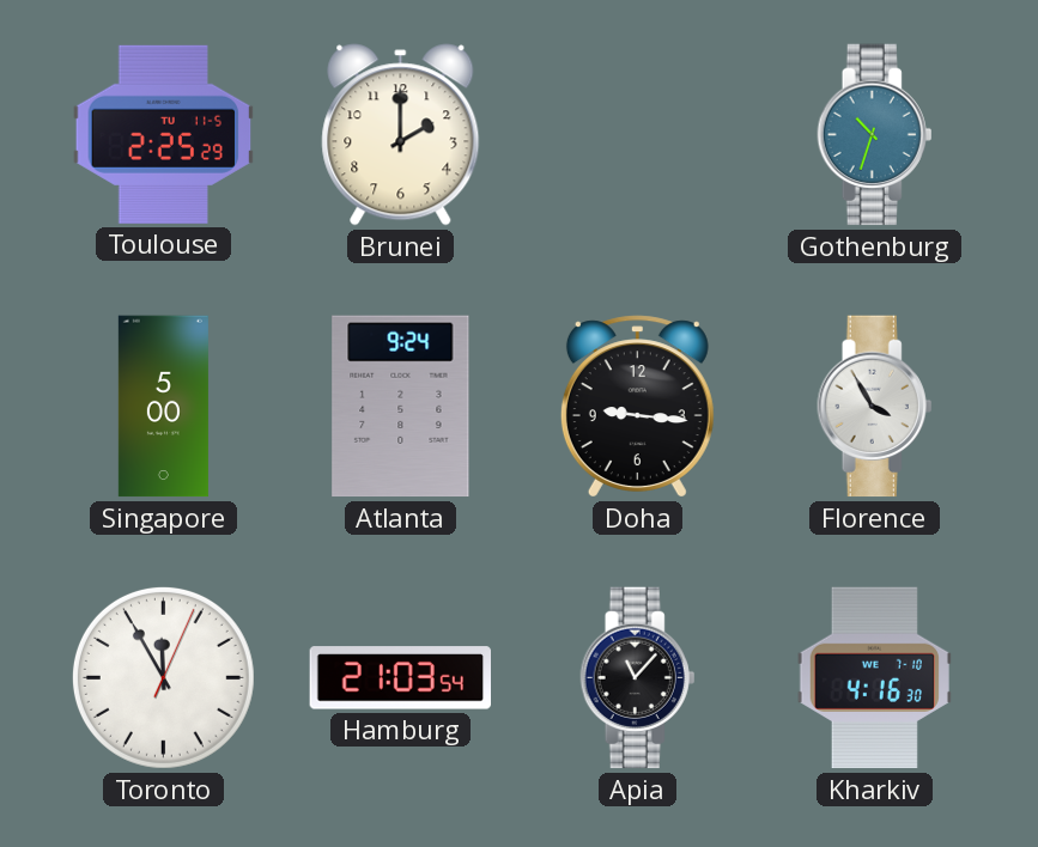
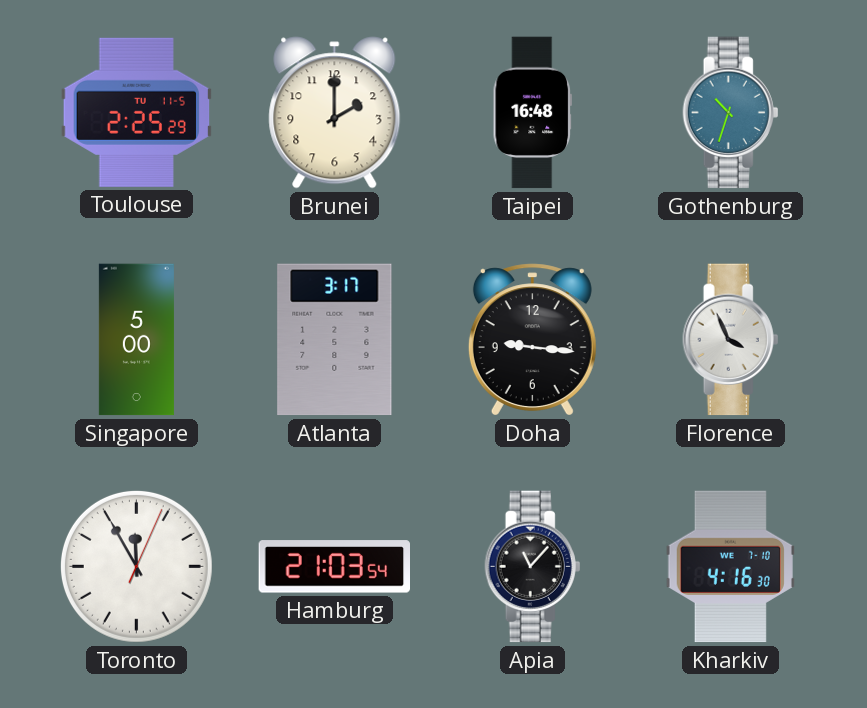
Taipei: none -> 16:48
Atlanta: 9:24 -> 3:17
Florence: 3:55 -> 3:56
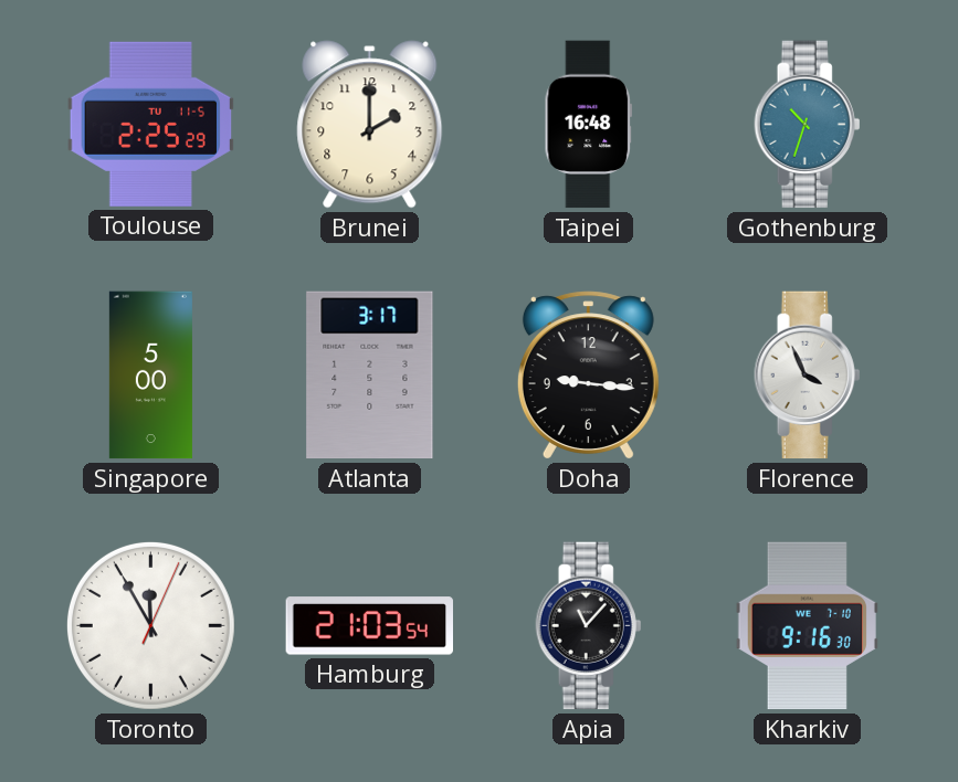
Kharkiv: 4:16 -> 9:16
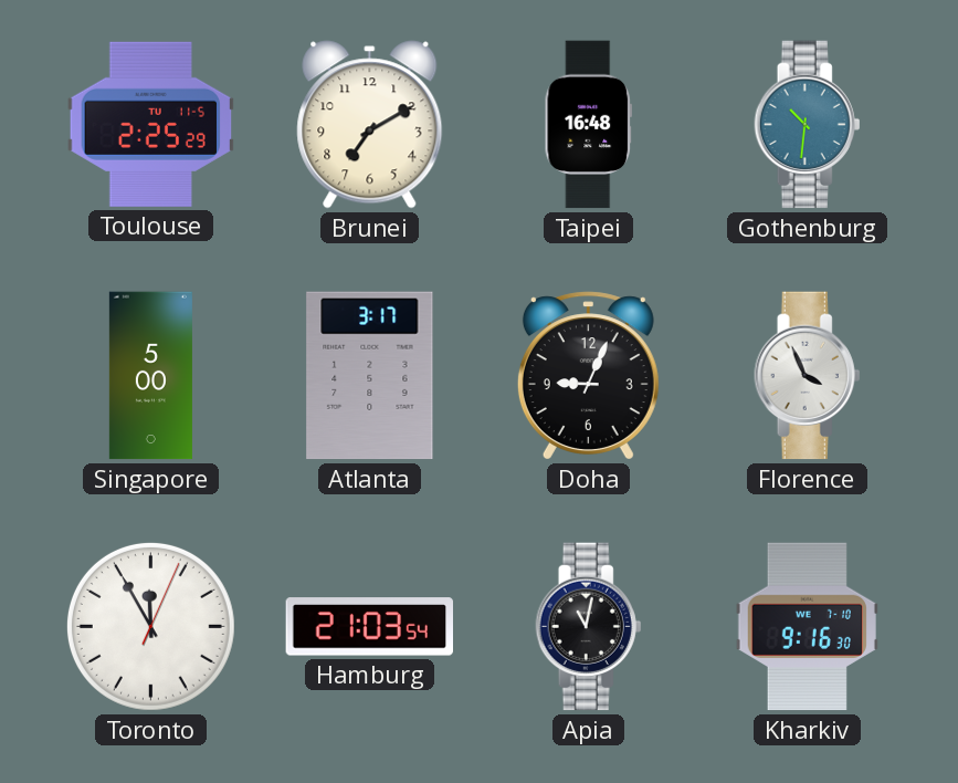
Brunei: 2:00 -> 7:10
Gothenburg: 10:33 -> 10:31
Doha: 9:16 -> 9:04
Apia: 11:07 -> 11:02
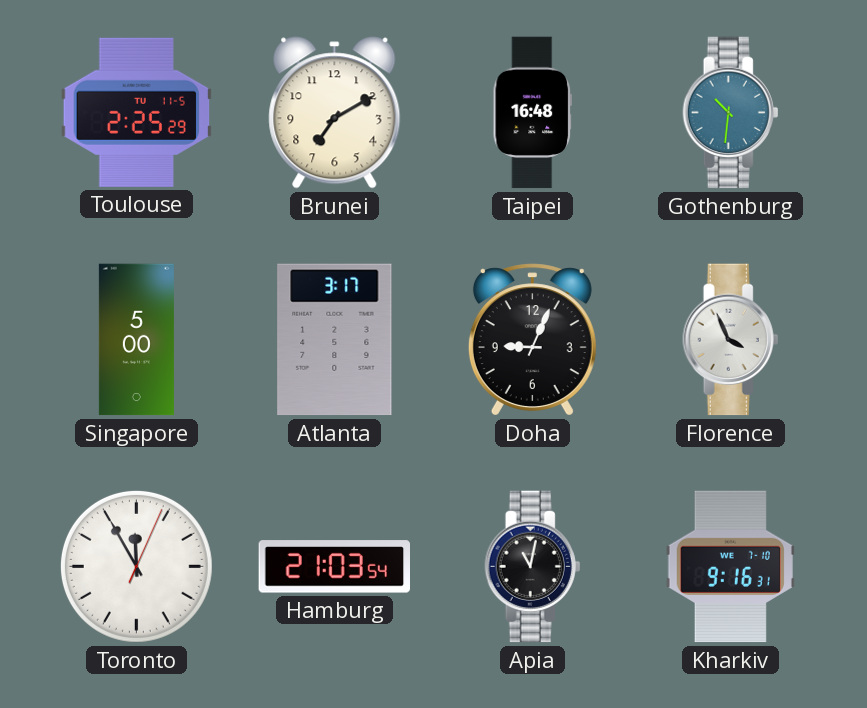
Kharkiv: 9:16:30 -> 9:16:31
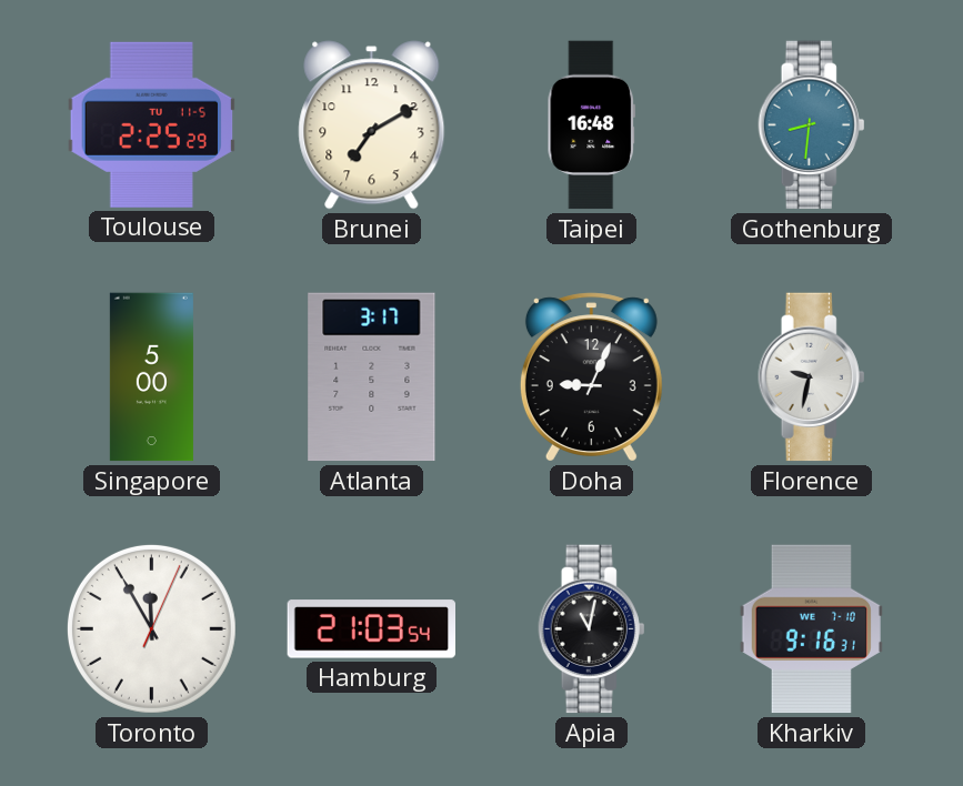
Gothenburg: 10:31 -> 8:31
Florence: 3:56 -> 9:32
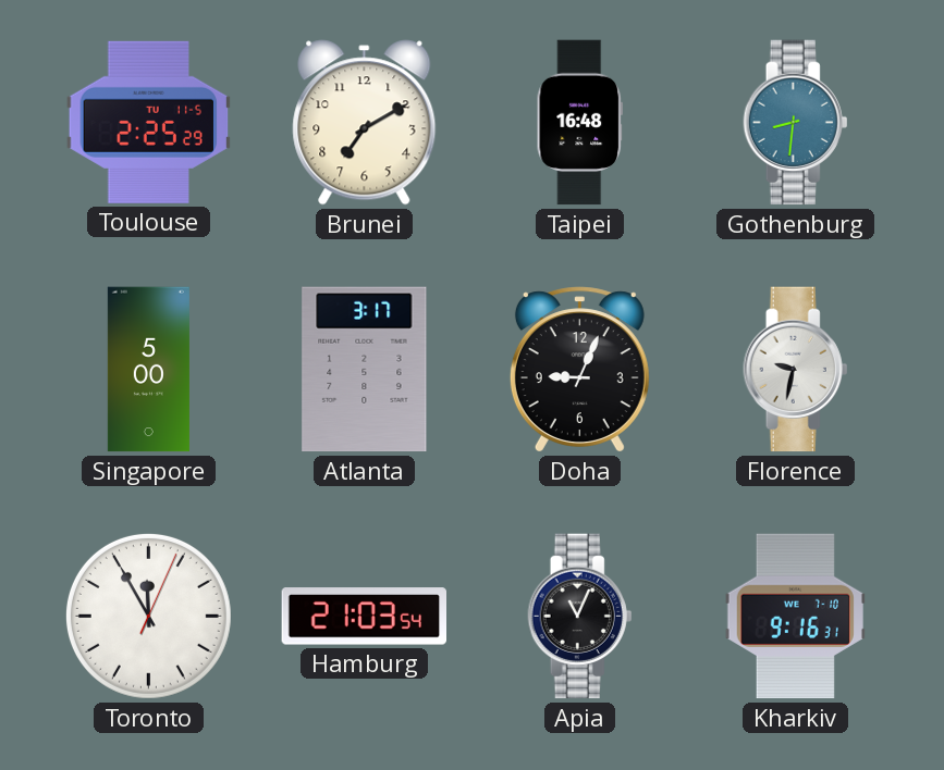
Apia: 11:02 -> 11:04
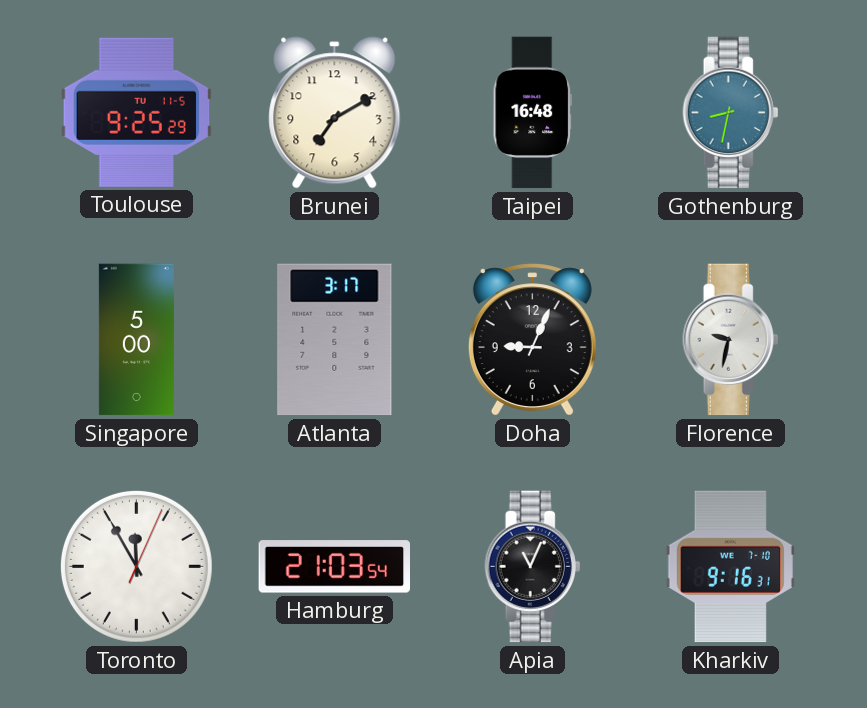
Toulouse: 2:25 -> 9:25
Gothenburg: 8:31 -> 8:32
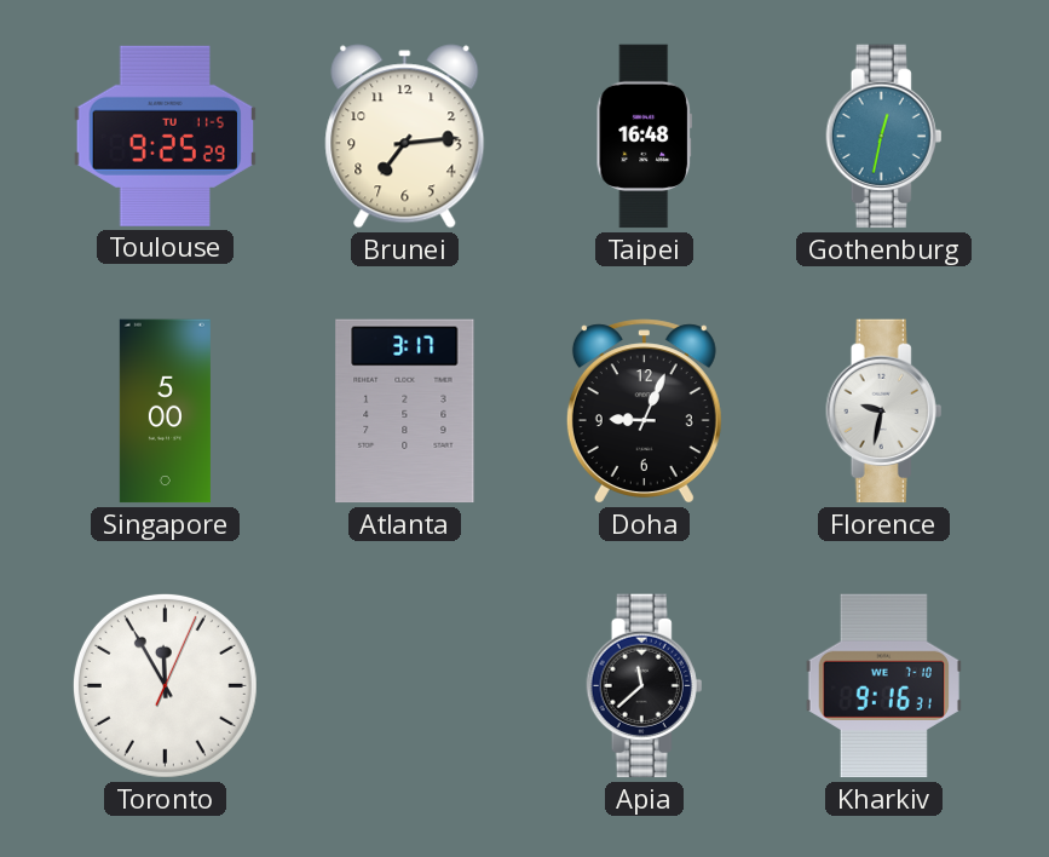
Brunei: 7:10 -> 7:14
Gothenburg: 8:32 -> 12:32
Hamburg: 21:03 -> none
Apia: 11:04 -> 11:38
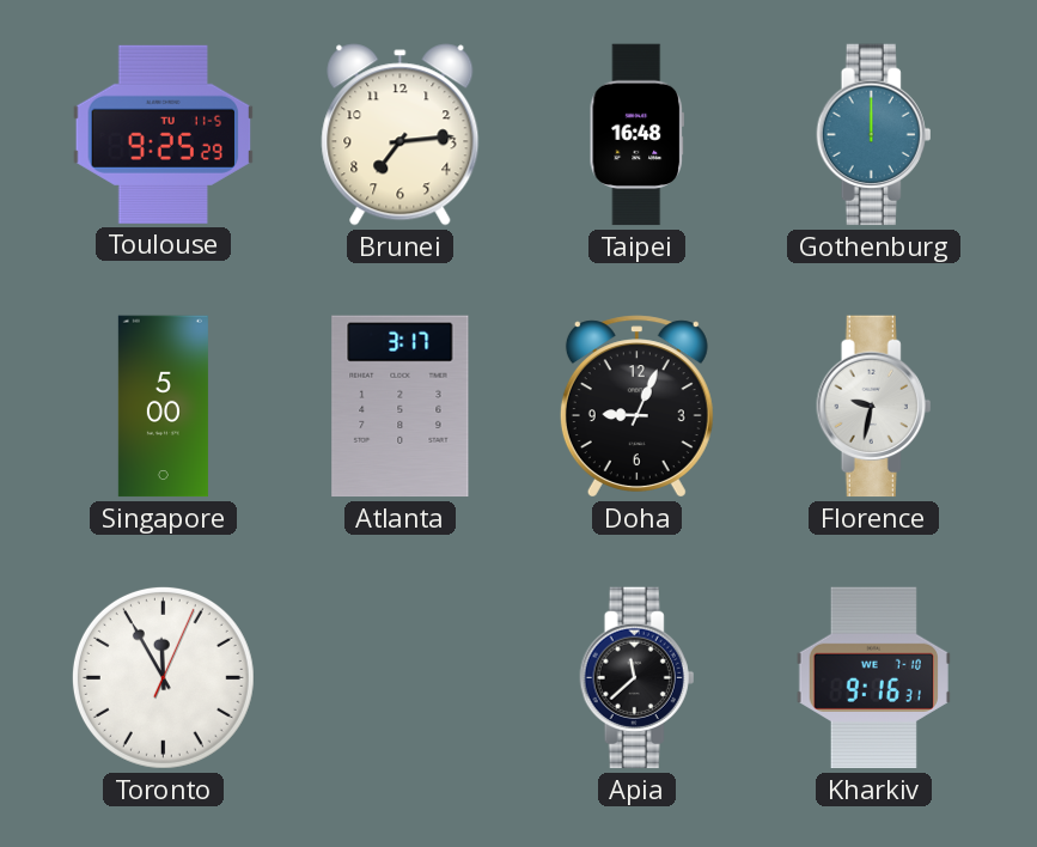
Gothenburg: 12:32 -> 12:00
